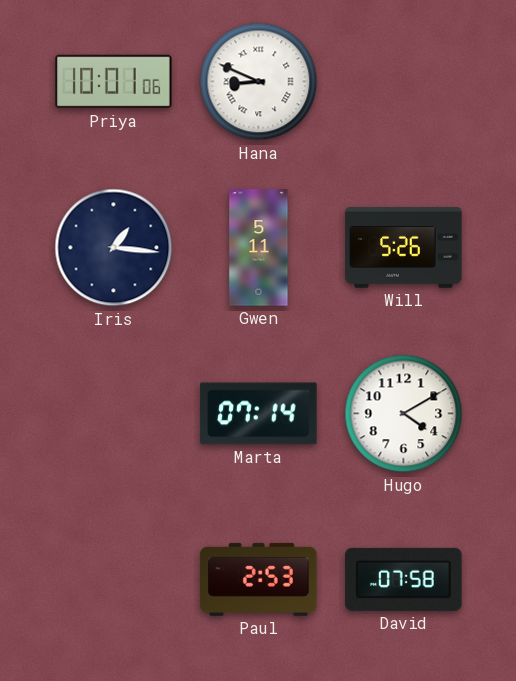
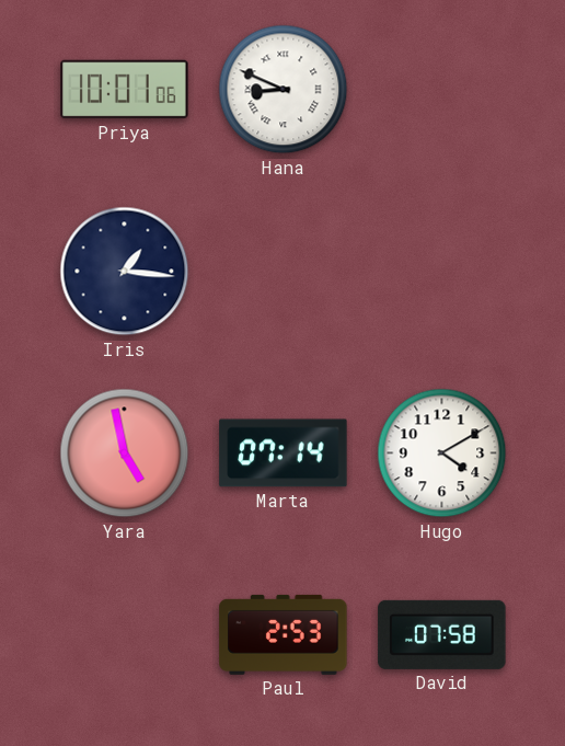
Gwen: 5:11 -> none
Will: 5:26 -> none
Yara: none -> 4:58
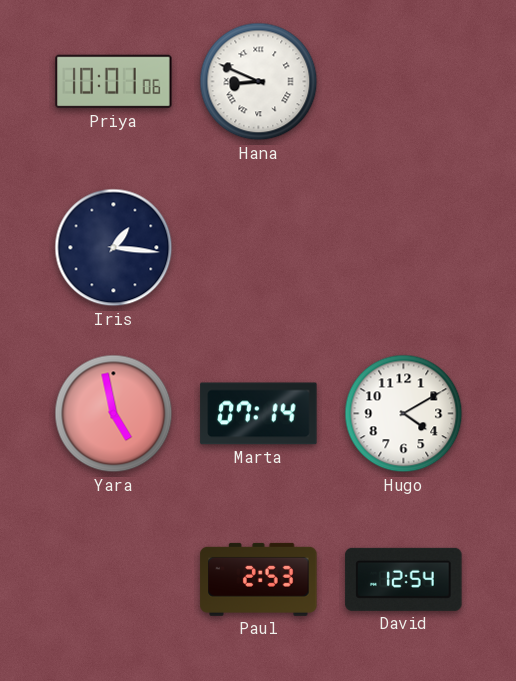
David: 07:58 -> 12:54
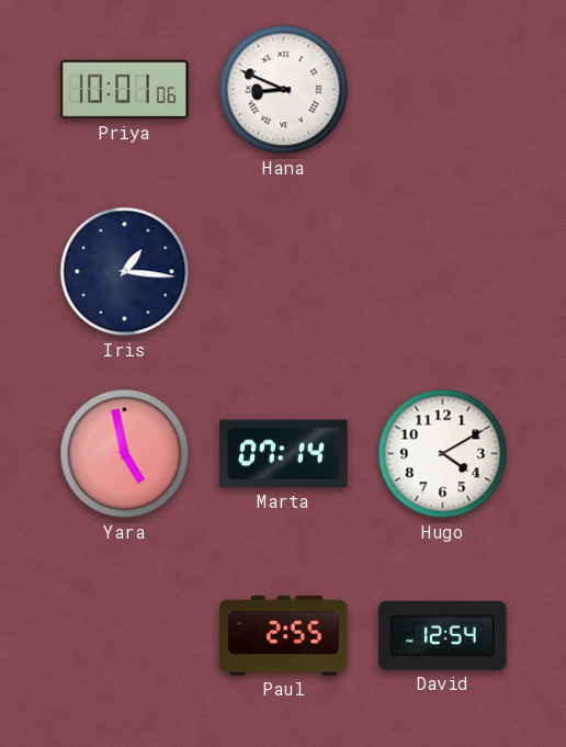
Paul: 2:53 -> 2:55
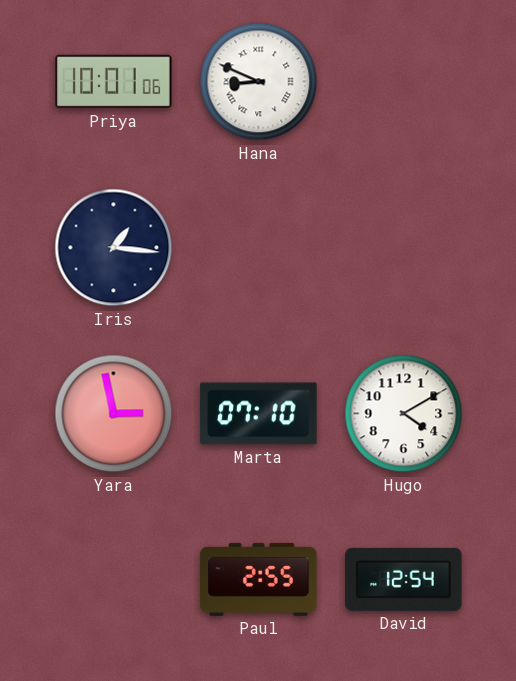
Yara: 4:58 -> 2:58
Marta: 07:14 -> 07:10
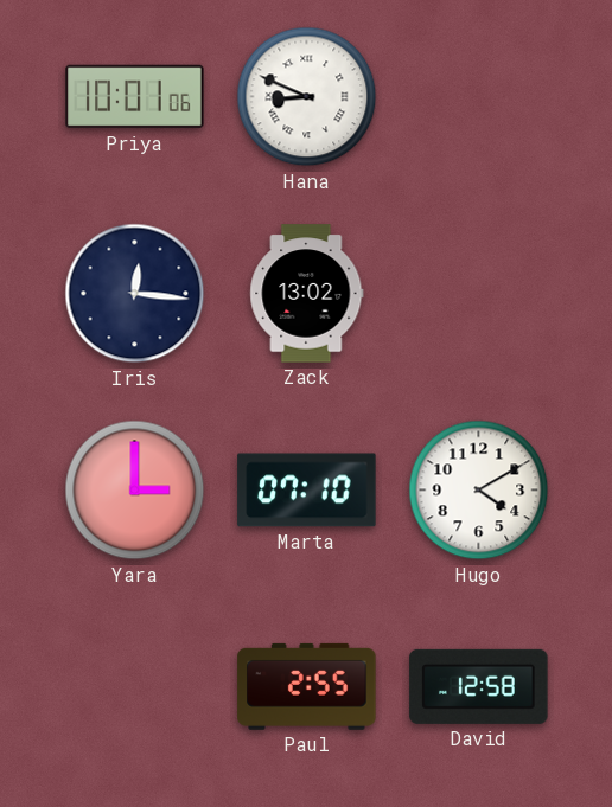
Iris: 1:16 -> 12:16
Zack: none -> 13:02
Yara: 2:58 -> 3:00
David: 12:54 -> 12:58
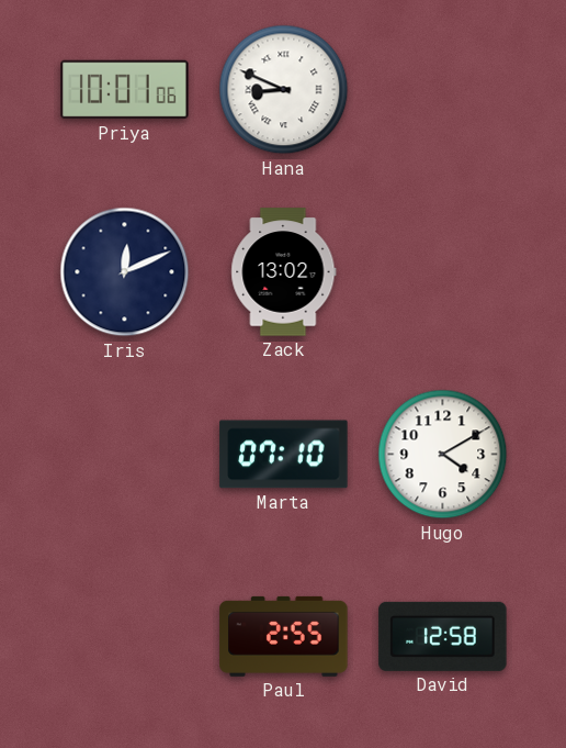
Iris: 12:16 -> 12:11
Yara: 3:00 -> none
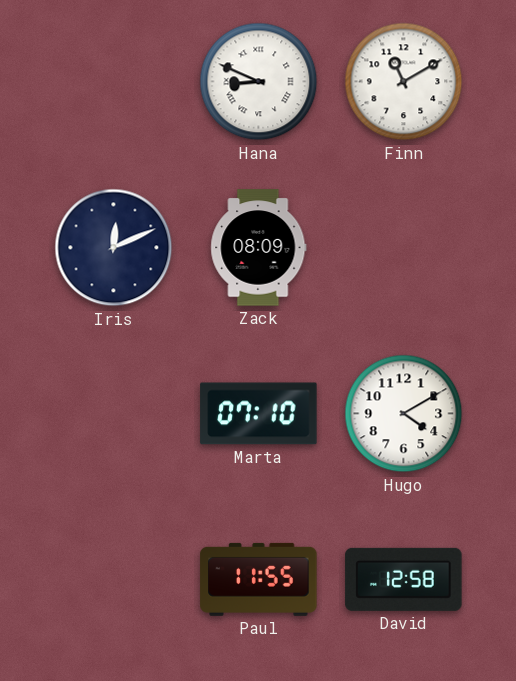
Priya: 10:01 -> none
Finn: none -> 11:10
Zack: 13:02 -> 08:09
Paul: 2:55 -> 11:55
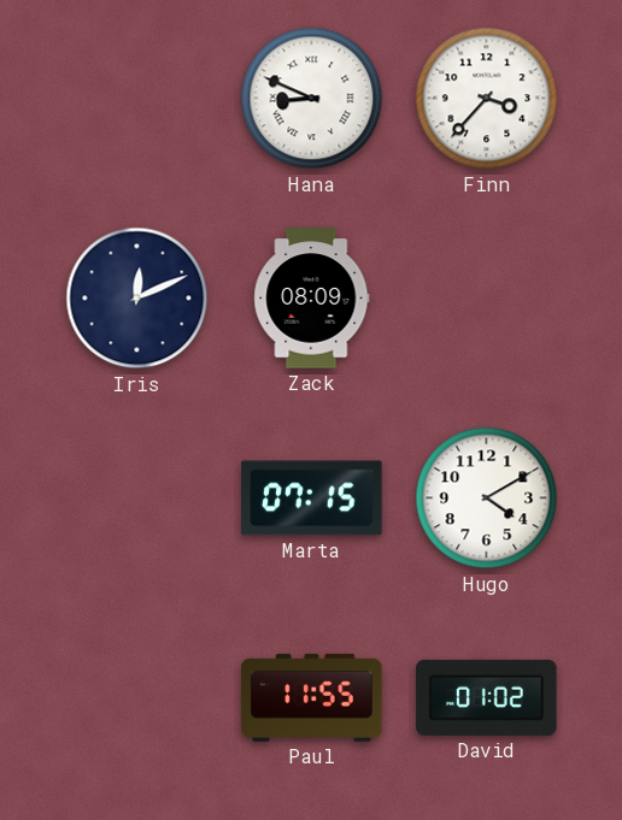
Finn: 11:10 -> 3:37
Marta: 07:10 -> 07:15
David: 12:58 -> 01:02
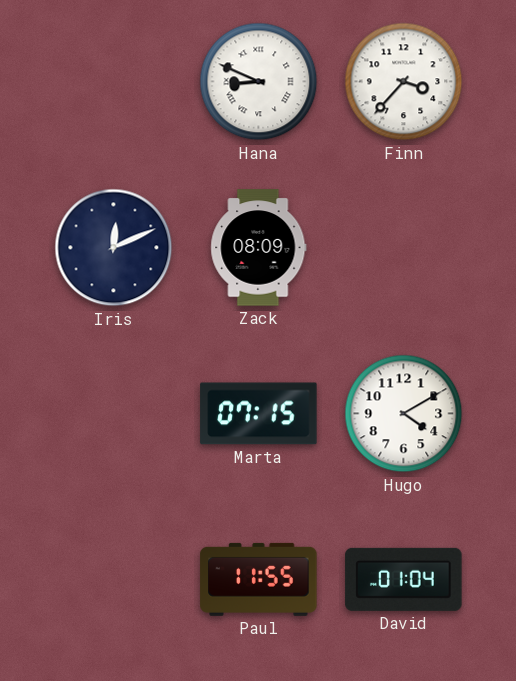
David: 01:02 -> 01:04
